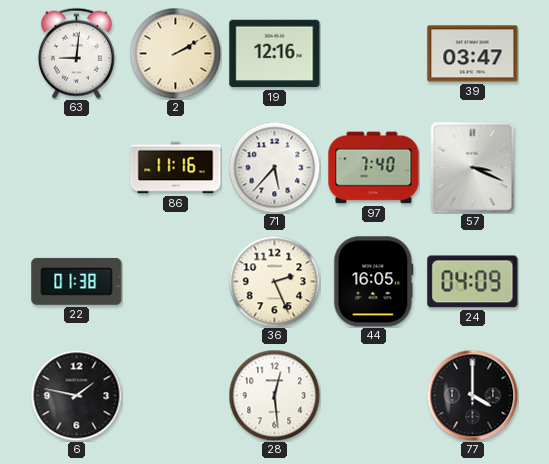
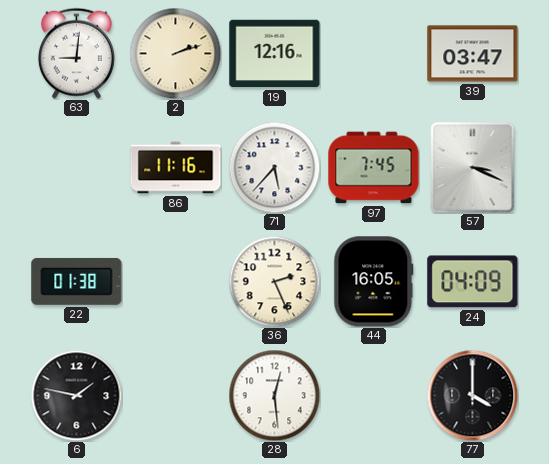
2: 2:10 -> 2:12
97: 7:40 -> 7:45
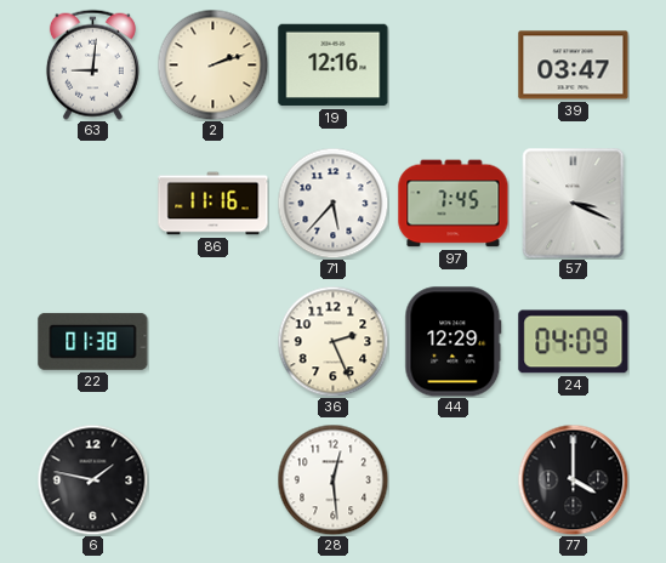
44: 16:05 -> 12:29
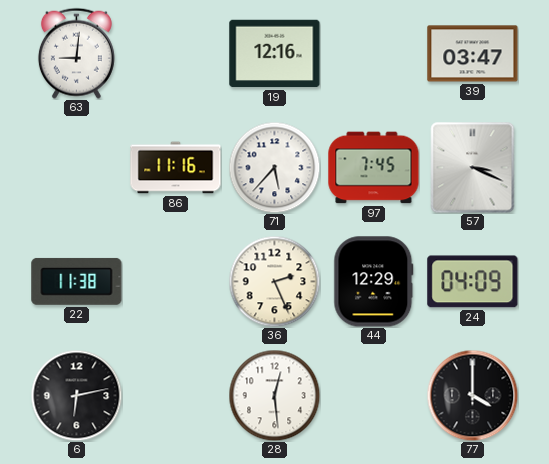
2: 2:12 -> none
22: 01:38 -> 11:38
6: 1:47 -> 6:13
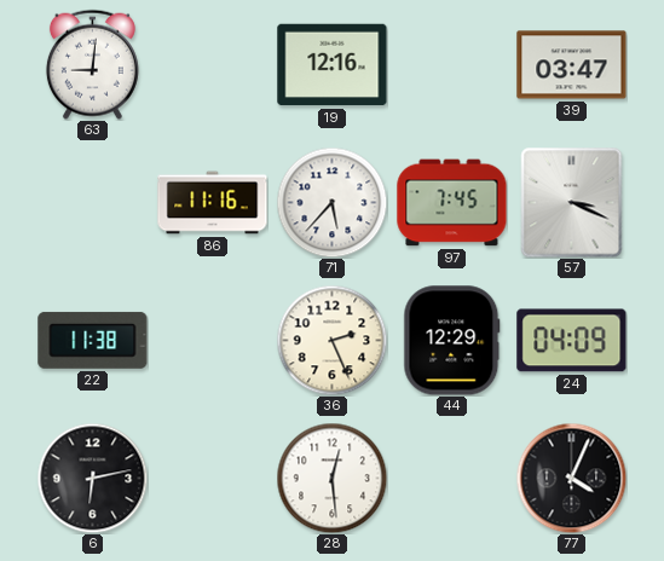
77: 4:00 -> 4:04
